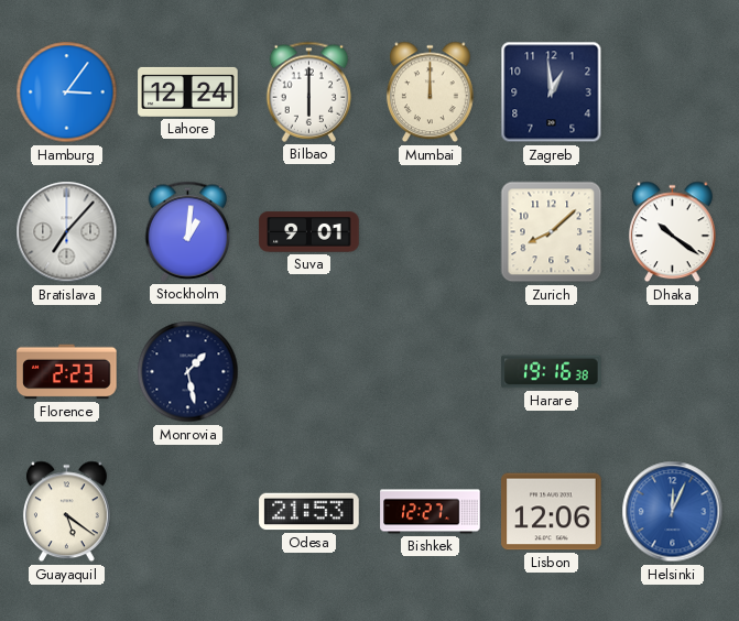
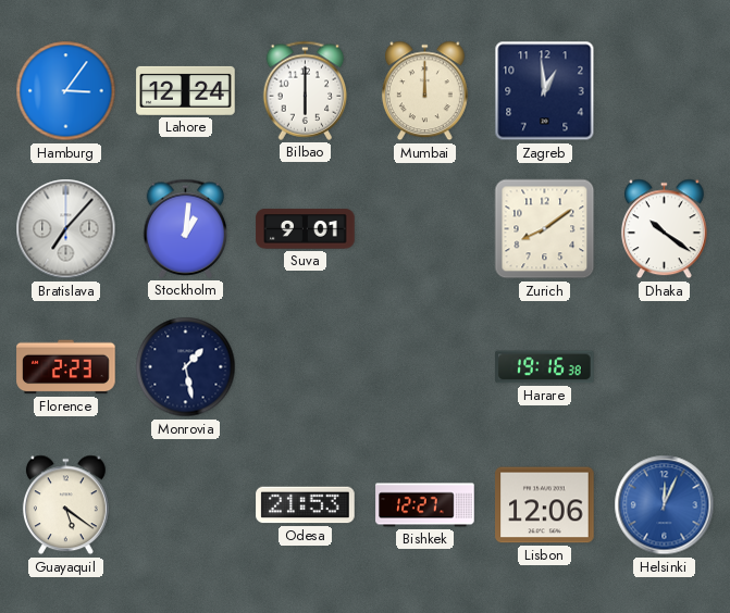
Zurich: 8:08 -> 8:09
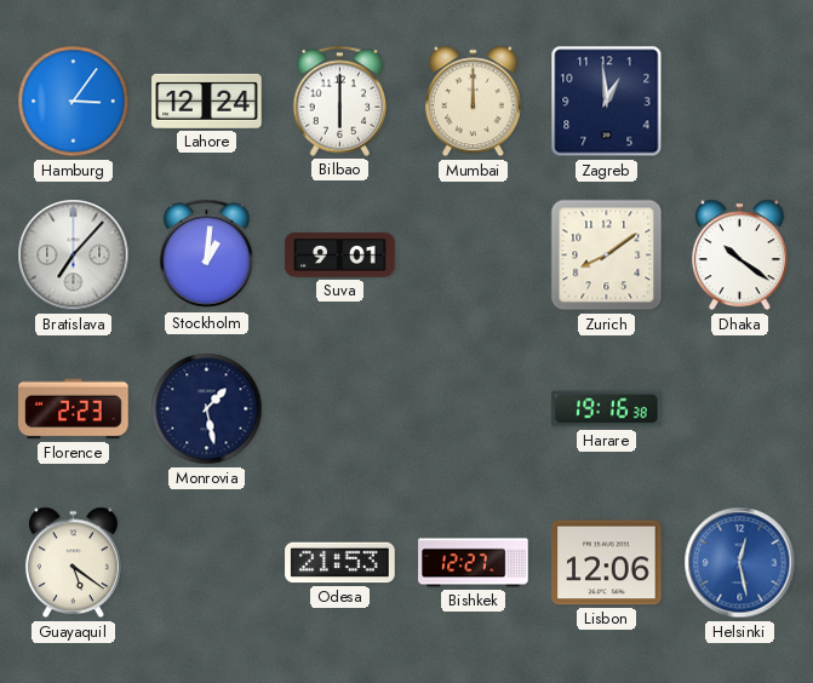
Helsinki: 12:04 -> 12:28
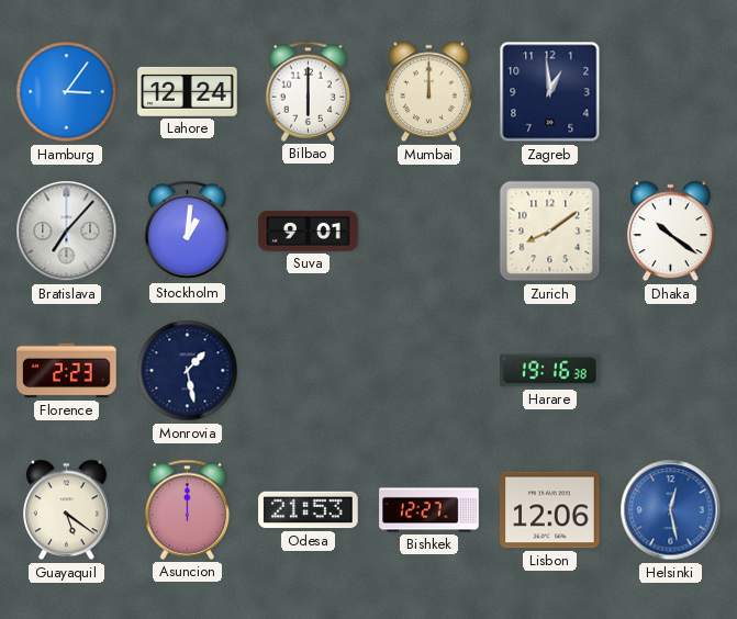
Asuncion: none -> 12:00
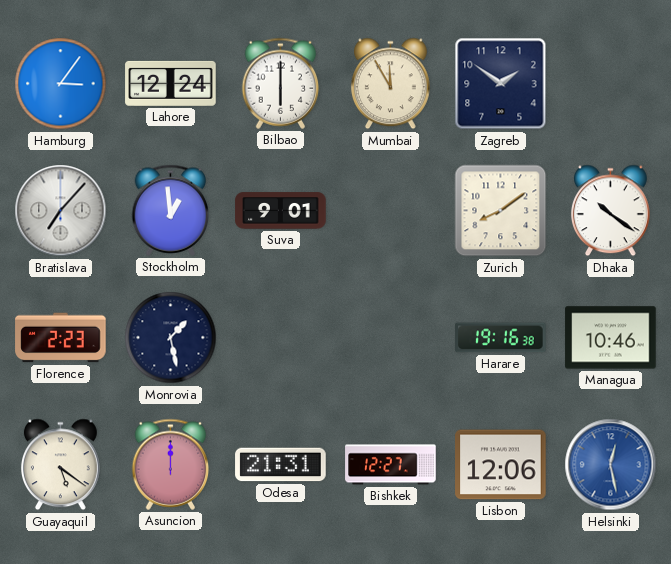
Mumbai: 12:00 -> 11:55
Zagreb: 12:59 -> 1:51
Stockholm: 1:01 -> 12:59
Managua: none -> 10:46
Odesa: 21:53 -> 21:31
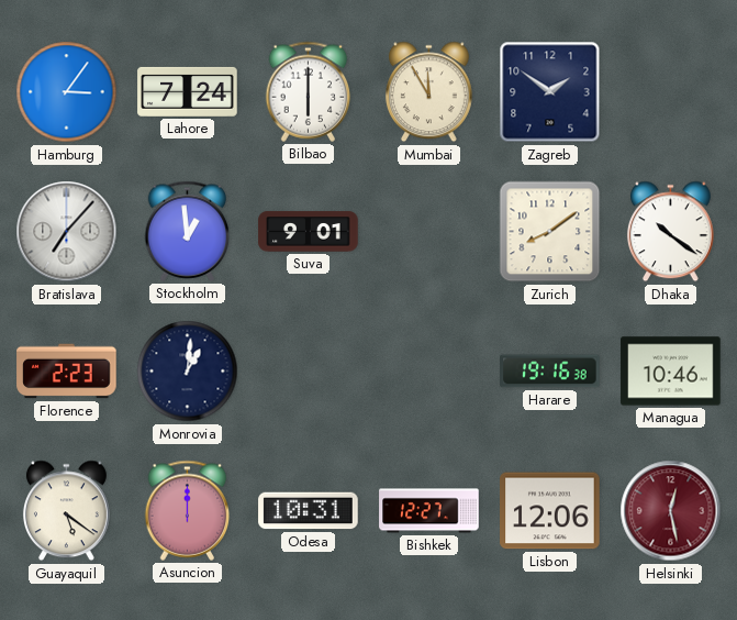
Lahore: 12:24 -> 7:24
Monrovia: 1:28 -> 1:01
Odesa: 21:31 -> 10:31
Helsinki dial: blue -> burgundy
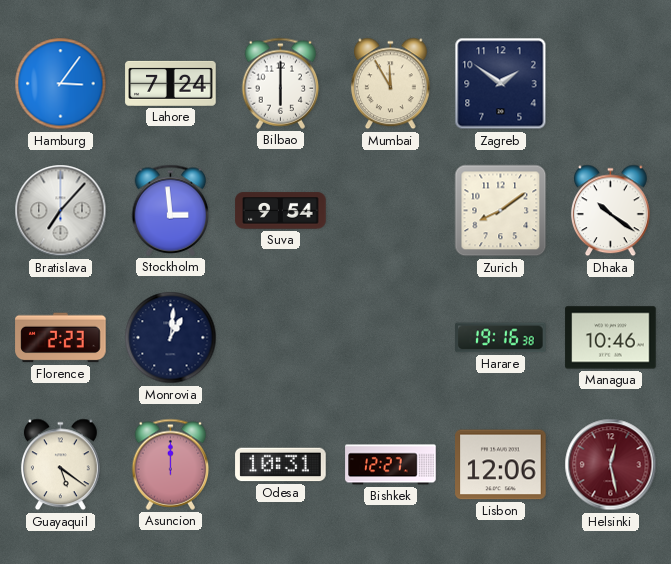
Stockholm: 12:59 -> 2:59
Suva: 9:01 -> 9:54
